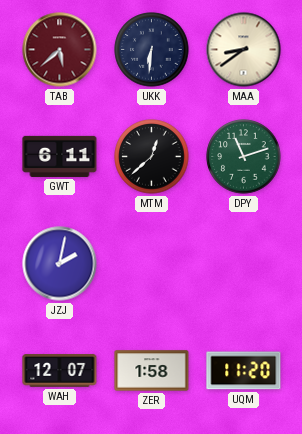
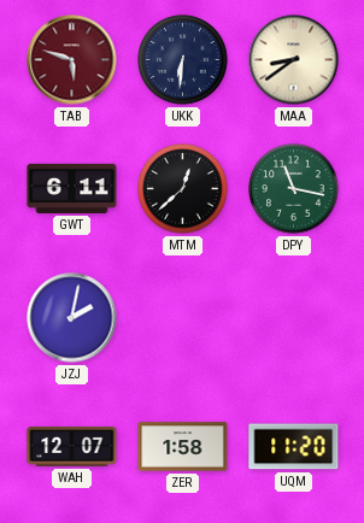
TAB: 5:38 -> 5:48
DPY: 11:12 -> 11:17
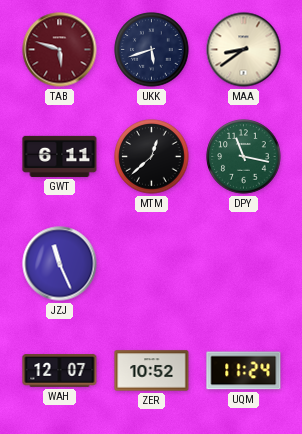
UKK: 6:31 -> 5:42
JZJ: 2:02 -> 11:26
ZER: 1:58 -> 10:52
UQM: 11:20 -> 11:24
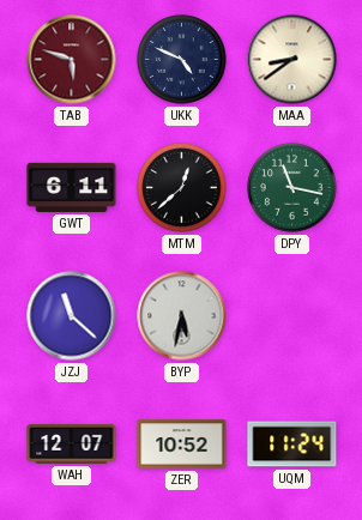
UKK: 5:42 -> 4:49
JZJ: 11:26 -> 11:22
BYP: none -> 5:32
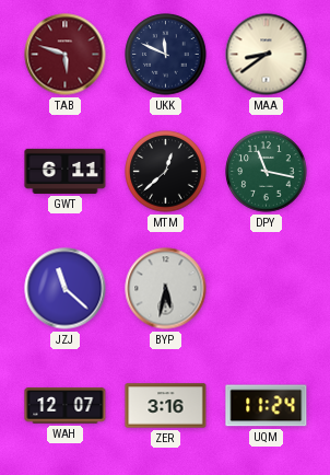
UKK: 4:49 -> 11:49
ZER: 10:52 -> 3:16
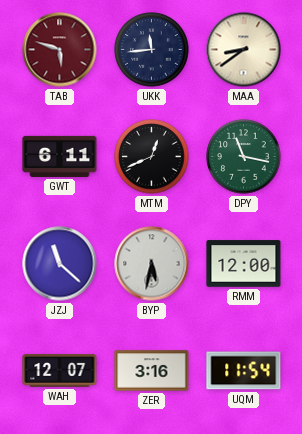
UKK: 11:49 -> 11:44
MTM: 12:38 -> 12:41
RMM: none -> 12:00
UQM: 11:24 -> 11:54
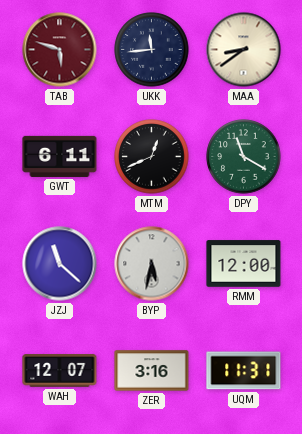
DPY: 11:17 -> 11:20
UQM: 11:54 -> 11:31
